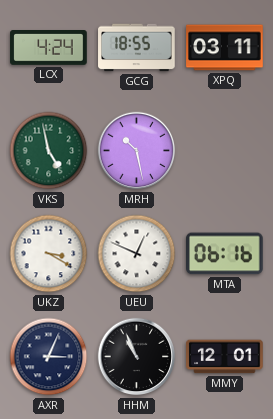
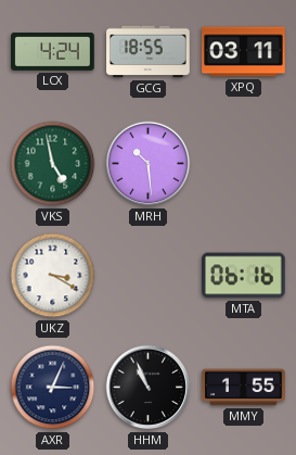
MRH: 10:28 -> 10:29
UEU: 12:49 -> none
MMY: 12:01 -> 1:55
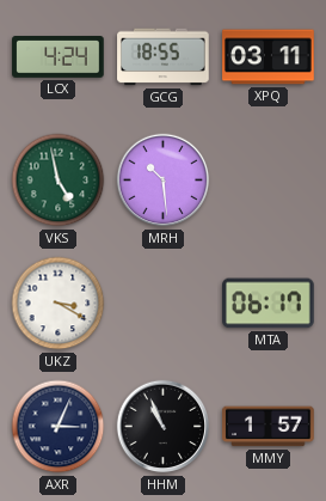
MTA: 06:16 -> 06:17
MMY: 1:55 -> 1:57
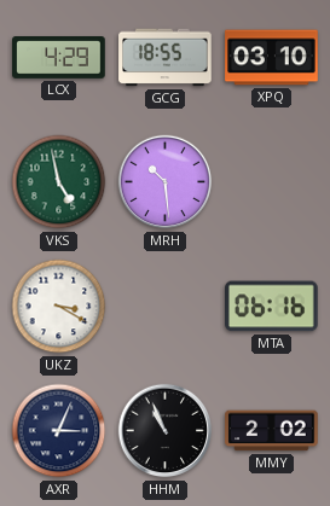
LCX: 4:24 -> 4:29
XPQ: 03:11 -> 03:10
MTA: 06:17 -> 06:16
MMY: 1:57 -> 2:02
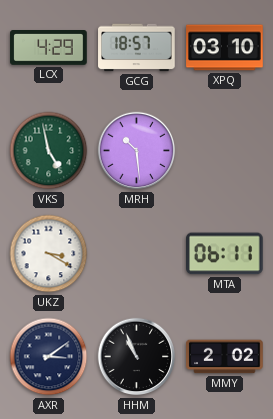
GCG: 18:55 -> 18:57
MTA: 06:16 -> 06:11
AXR: 3:04 -> 3:09
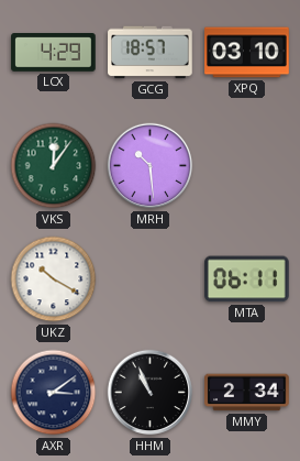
VKS: 4:58 -> 12:06
UKZ: 3:20 -> 10:20
MMY: 2:02 -> 2:34
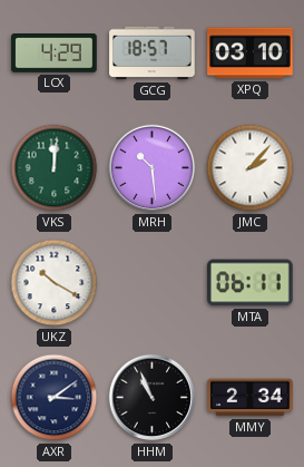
VKS: 12:06 -> 12:01
JMC: none -> 2:07
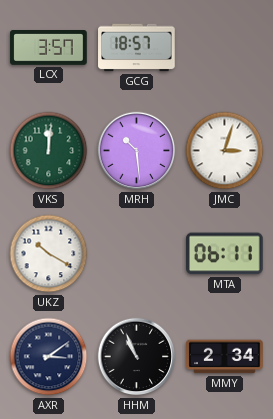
LCX: 4:29 -> 3:57
XPQ: 03:10 -> none
JMC: 2:07 -> 3:03
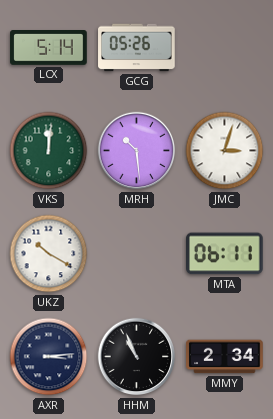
LCX: 3:57 -> 5:14
GCG: 18:57 -> 05:26
AXR: 3:09 -> 3:14
